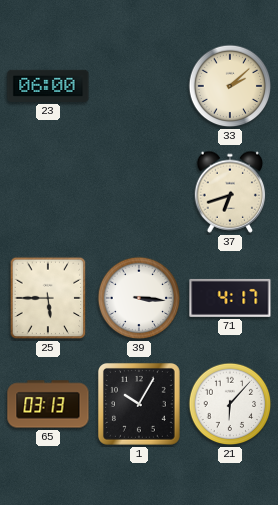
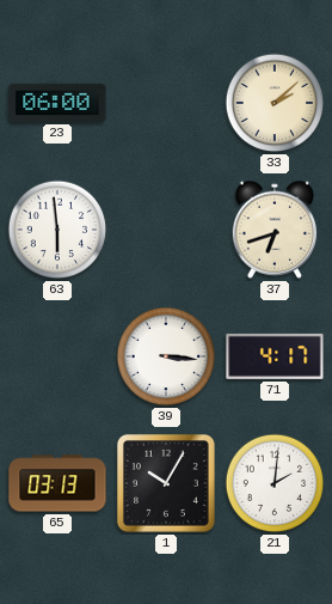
63: none -> 5:59
25: 5:45 -> none
21: 6:07 -> 2:01
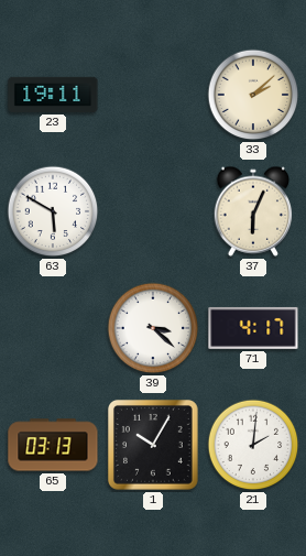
23: 06:00 -> 19:11
63: 5:59 -> 5:50
37: 6:42 -> 6:04
39: 3:16 -> 3:22
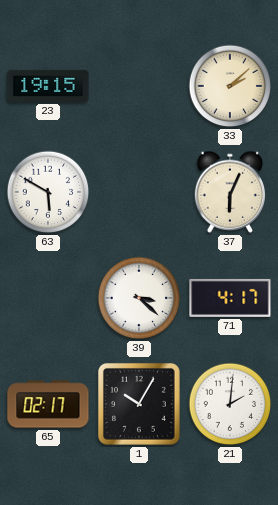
23: 19:11 -> 19:15
65: 03:13 -> 02:17
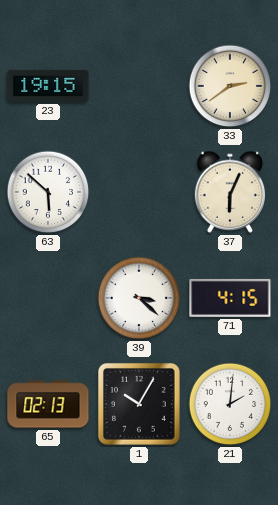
33: 2:08 -> 2:39
63: 5:50 -> 5:52
71: 4:17 -> 4:15
65: 02:17 -> 02:13
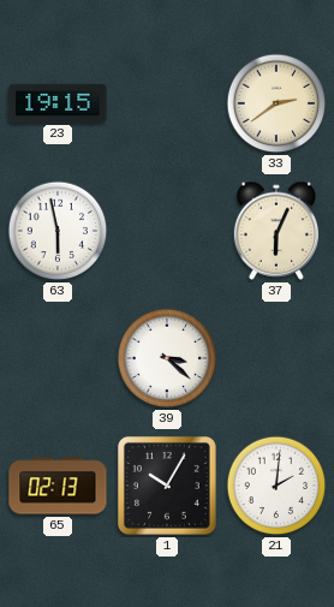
63: 5:52 -> 5:58
71: 4:15 -> none
